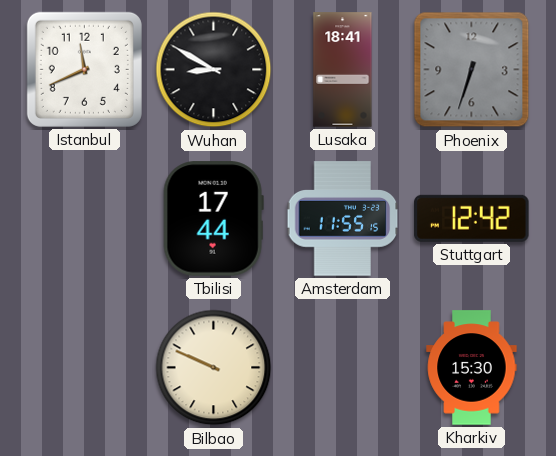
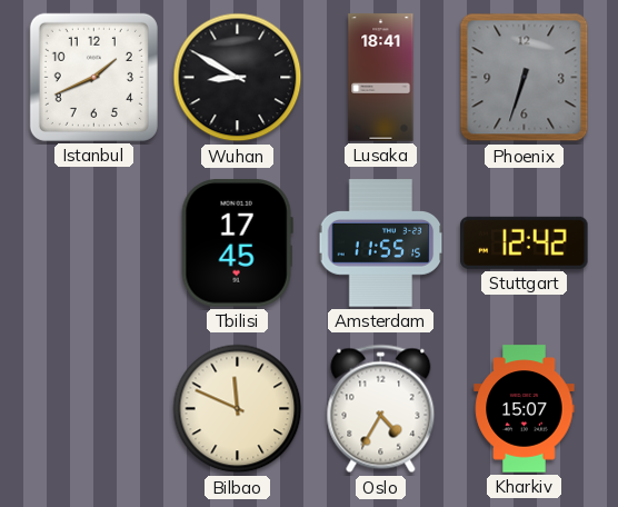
Istanbul: 11:41 -> 1:41
Tbilisi: 17:44 -> 17:45
Bilbao: 9:49 -> 11:49
Oslo: none -> 4:35
Kharkiv: 15:30 -> 15:07
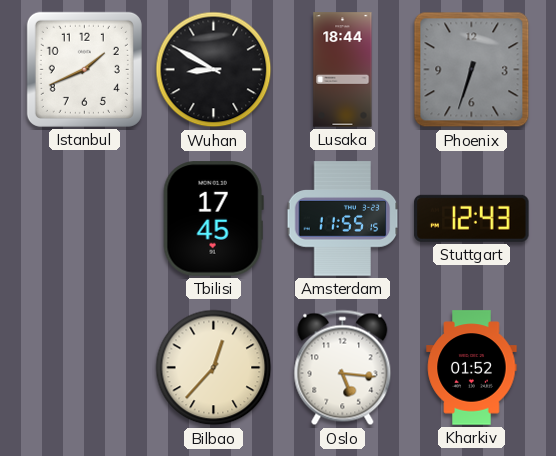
Lusaka: 18:41 -> 18:44
Stuttgart: 12:42 -> 12:43
Bilbao: 11:49 -> 12:37
Oslo: 4:35 -> 5:16
Kharkiv: 15:07 -> 01:52
